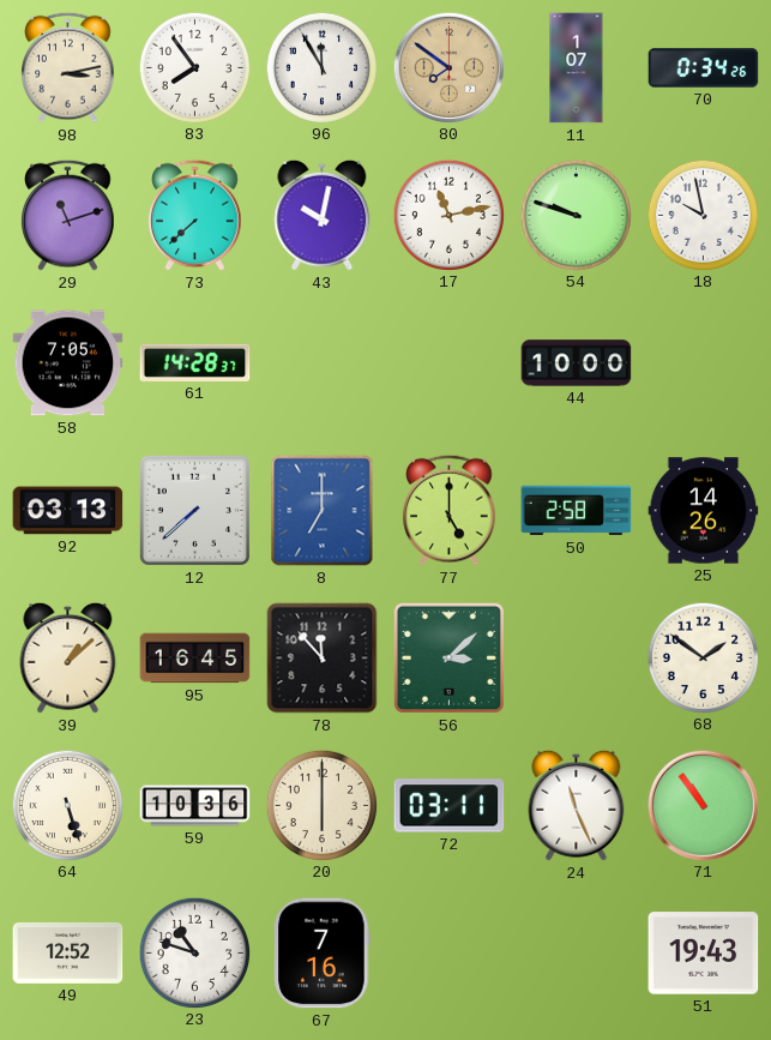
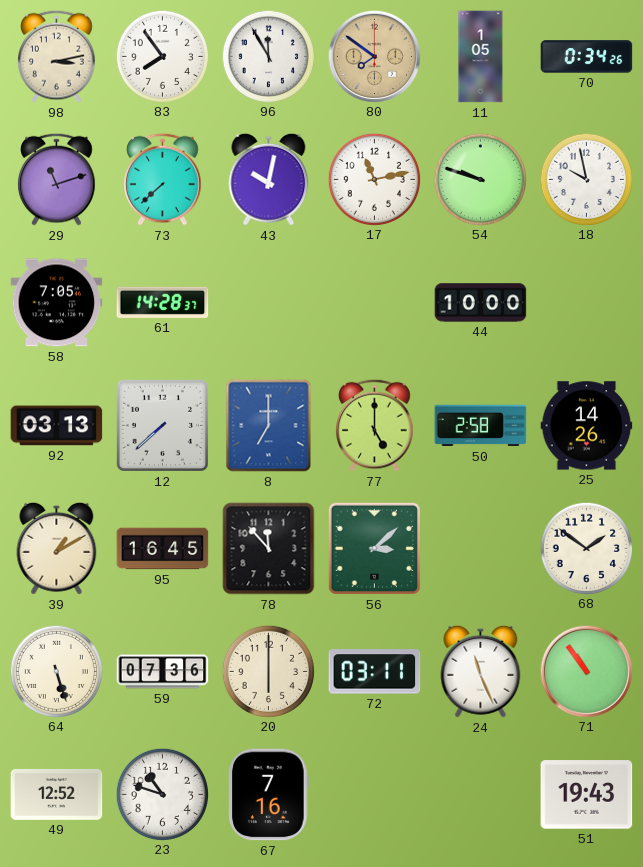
11: 1:07 -> 1:05
39: 1:08 -> 1:10
59: 10:36 -> 07:36
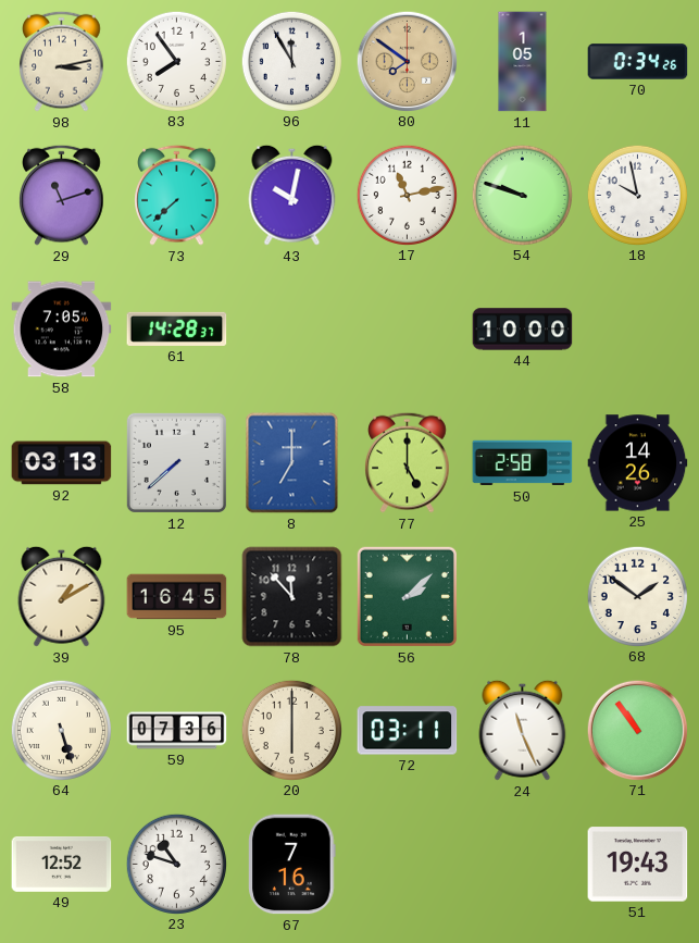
56: 3:08 -> 2:08
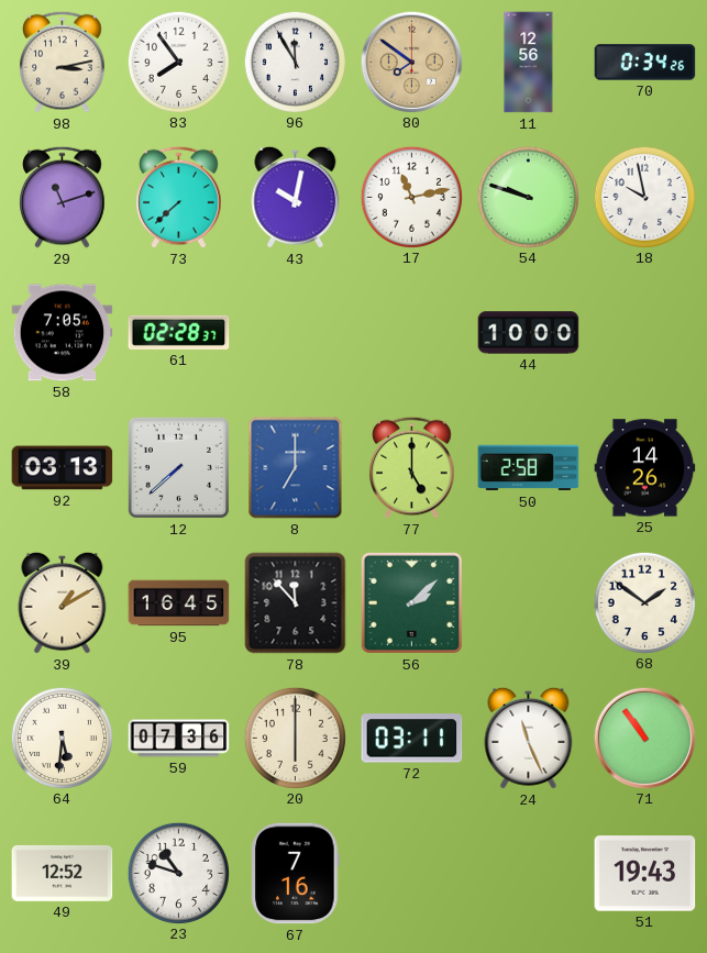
11: 1:05 -> 12:56
61: 14:28 -> 02:28
64: 5:27 -> 5:31
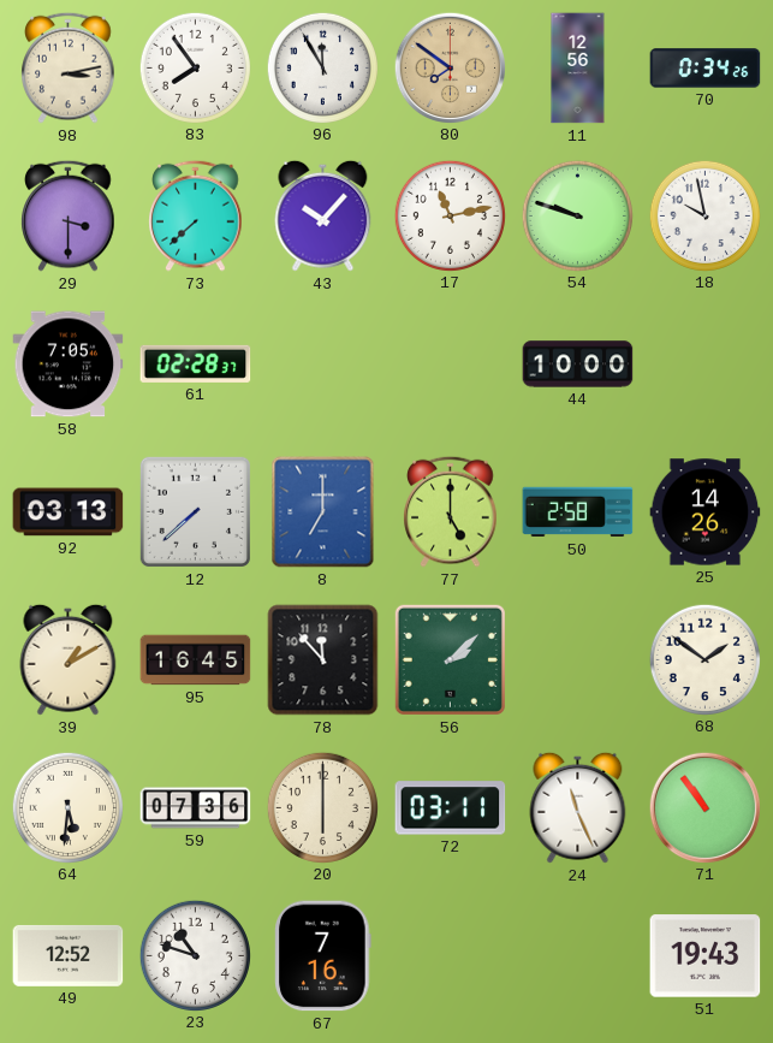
29: 11:12 -> 3:30
43: 10:02 -> 10:07
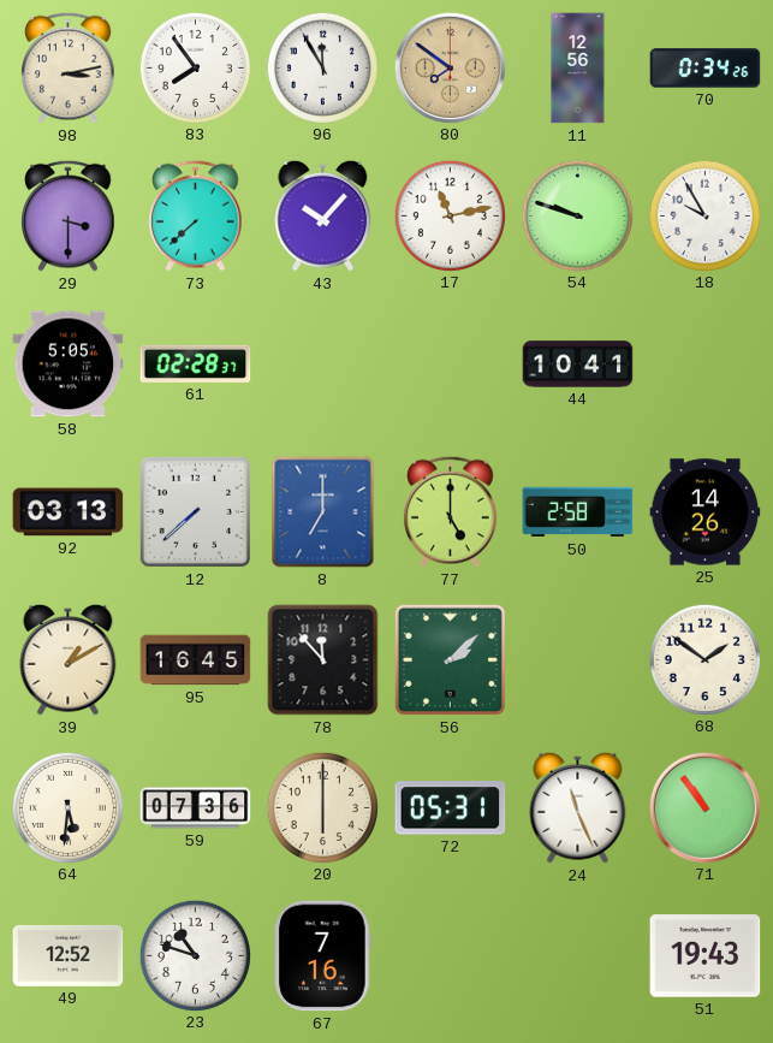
18: 9:58 -> 9:55
58: 7:05 -> 5:05
44: 10:00 -> 10:41
72: 03:11 -> 05:31
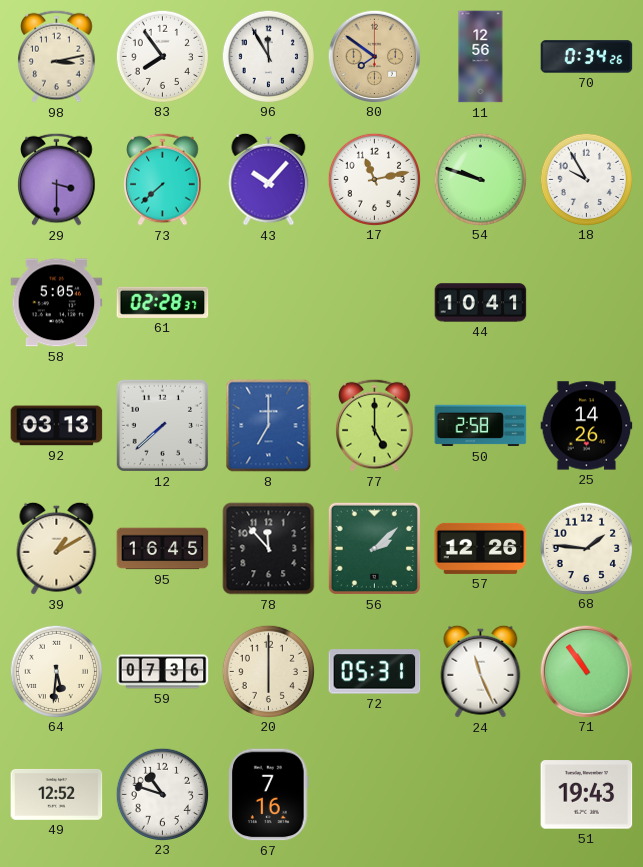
57: none -> 12:26
68: 1:51 -> 1:46
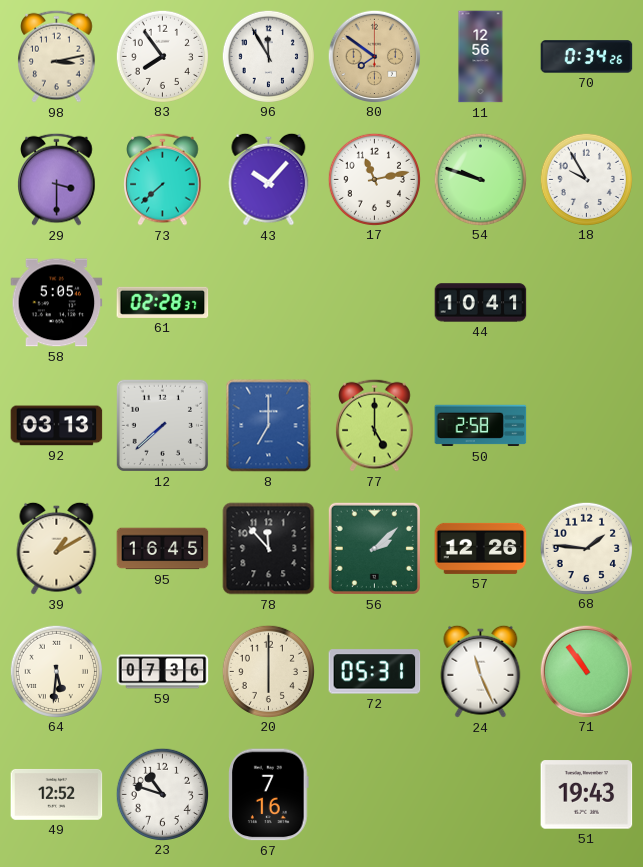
25: 14:26 -> none
